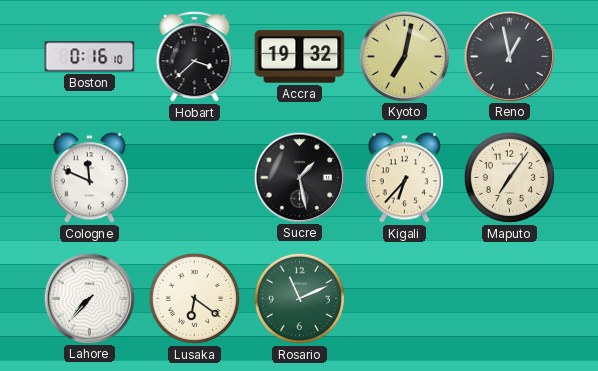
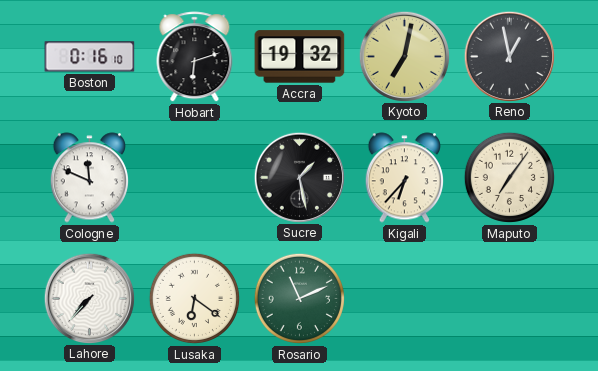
Hobart: 3:38 -> 6:12
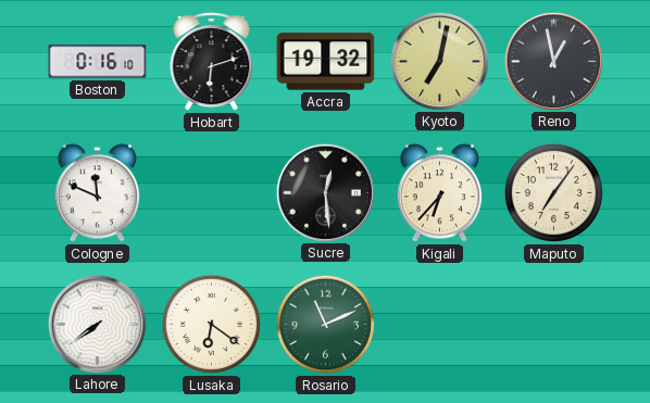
Sucre: 1:28 -> 12:29
Lahore: 7:37 -> 7:39
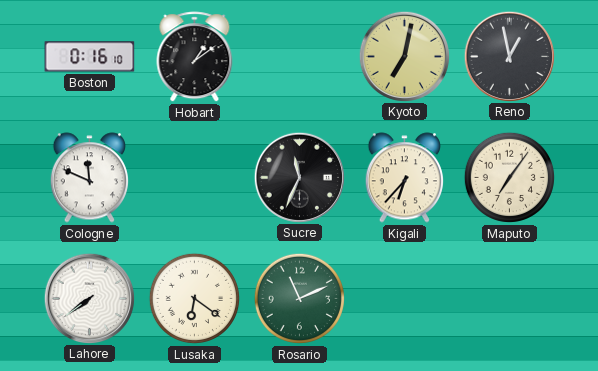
Hobart: 6:12 -> 1:09
Accra: 19:32 -> none
Sucre: 12:29 -> 11:34
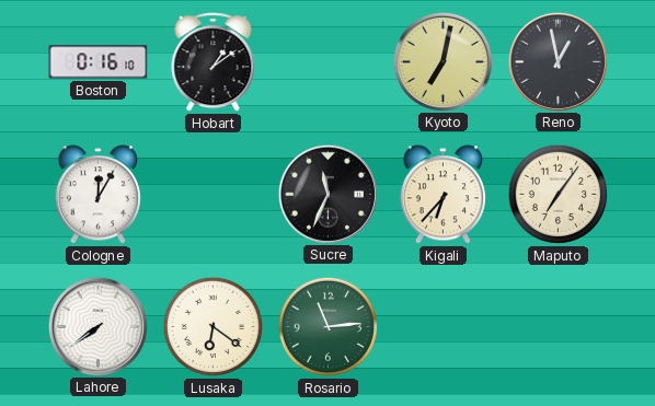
Cologne: 11:49 -> 12:05
Rosario: 11:11 -> 11:14
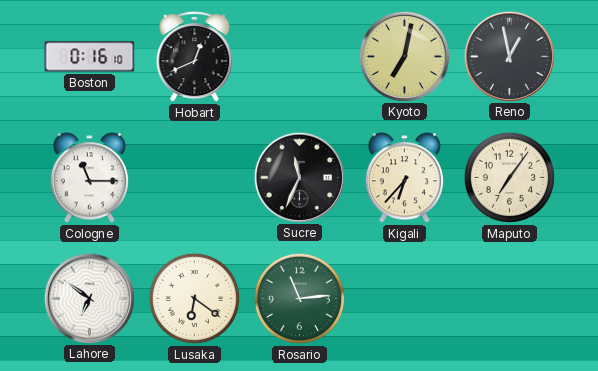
Hobart: 1:09 -> 12:41
Cologne: 12:05 -> 11:15
Lahore: 7:39 -> 6:51
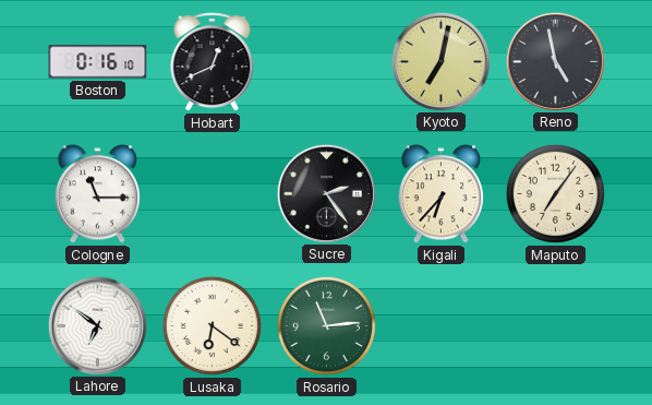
Reno: 12:58 -> 4:58
Sucre: 11:34 -> 2:24
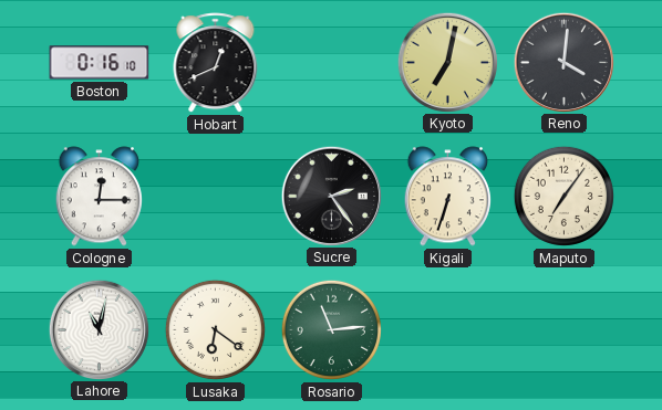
Reno: 4:58 -> 4:01
Cologne: 11:15 -> 12:15
Kigali: 6:37 -> 6:33
Lahore: 6:51 -> 11:02
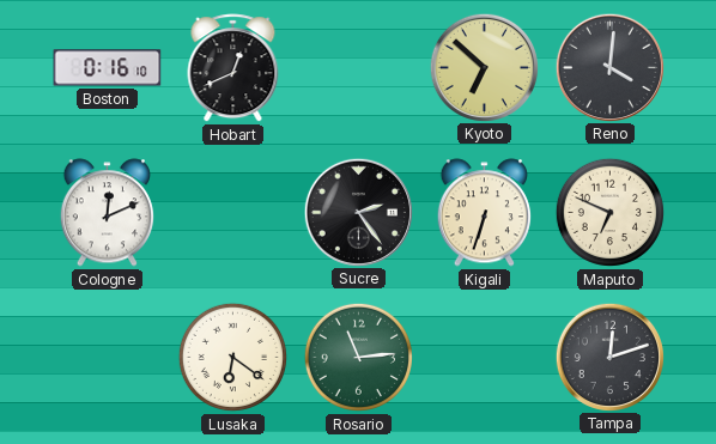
Kyoto: 7:02 -> 6:52
Cologne: 12:15 -> 12:11
Maputo: 7:06 -> 6:49
Lahore: 11:02 -> none
Tampa: none -> 12:12
